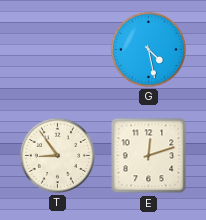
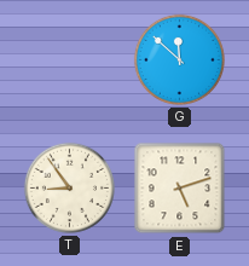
G: 4:28 -> 11:52
E: 12:12 -> 5:12
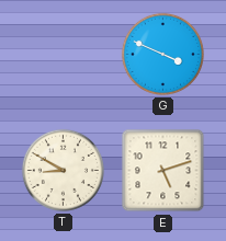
G: 11:52 -> 3:49
T: 8:54 -> 8:50
